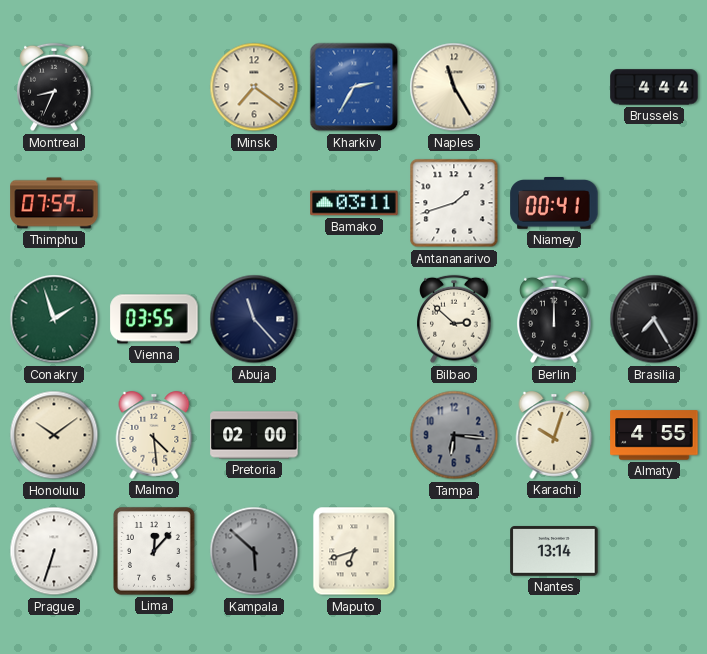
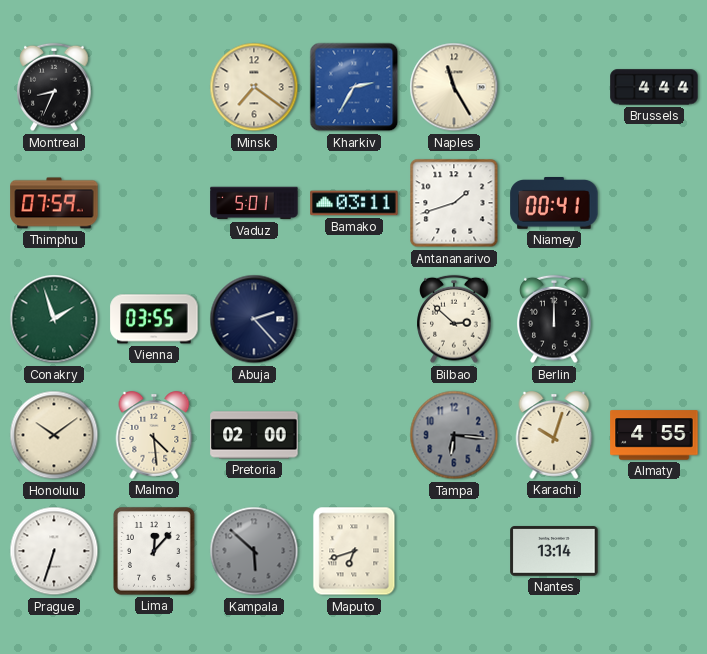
Vaduz: none -> 5:01
Abuja: 11:23 -> 2:23
Brasilia: 7:25 -> none
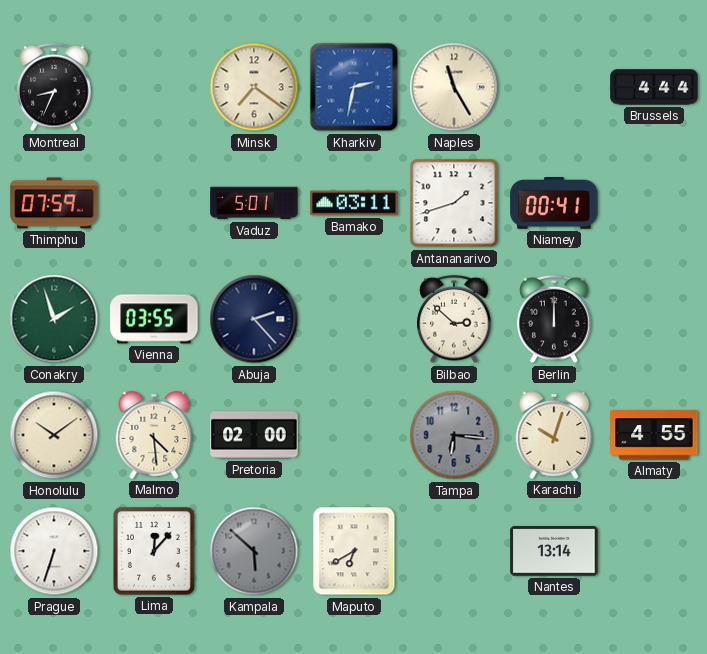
Kharkiv: 2:35 -> 2:32
Maputo: 6:42 -> 6:40
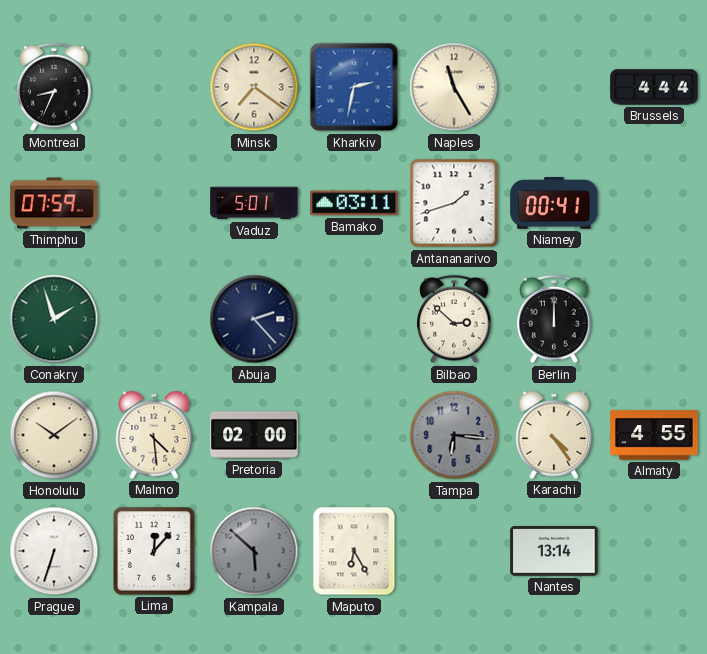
Vienna: 03:55 -> none
Karachi: 10:03 -> 4:24
Maputo: 6:40 -> 6:25
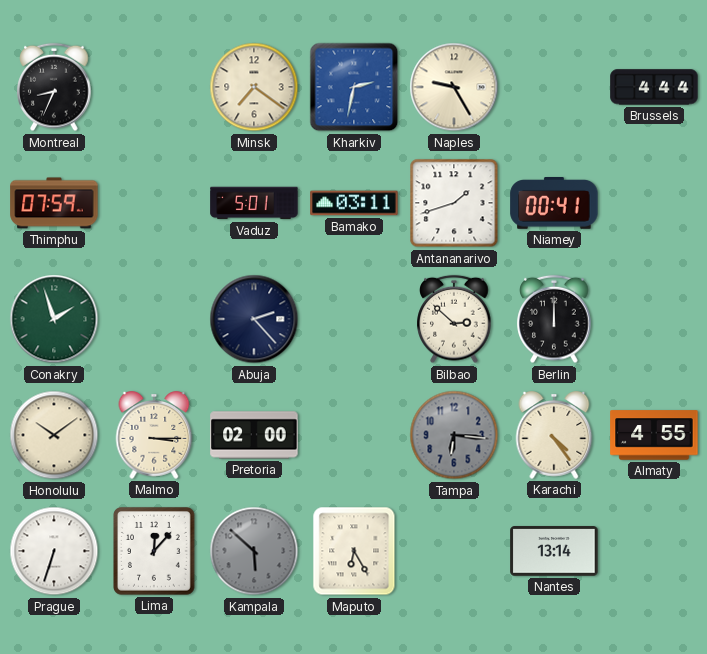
Naples: 11:25 -> 9:25
Malmo: 4:29 -> 3:15
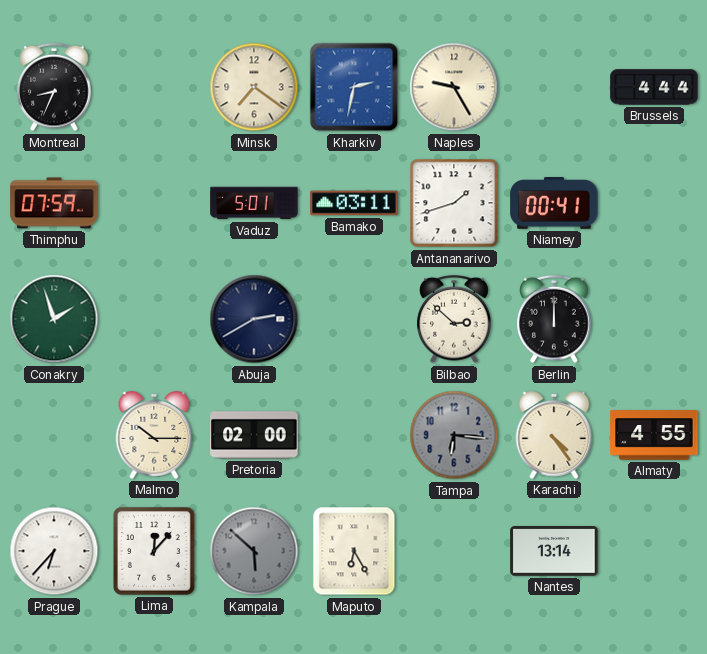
Abuja: 2:23 -> 2:40
Honolulu: 10:09 -> none
Malmo: 3:15 -> 10:15
Prague: 6:33 -> 6:37
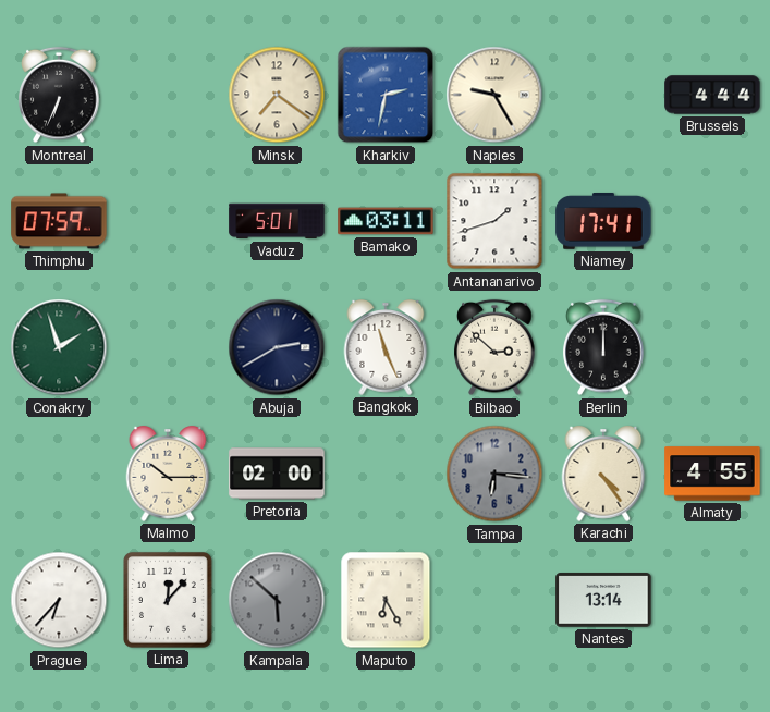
Montreal: 8:34 -> 6:34
Niamey: 00:41 -> 17:41
Bangkok: none -> 11:26
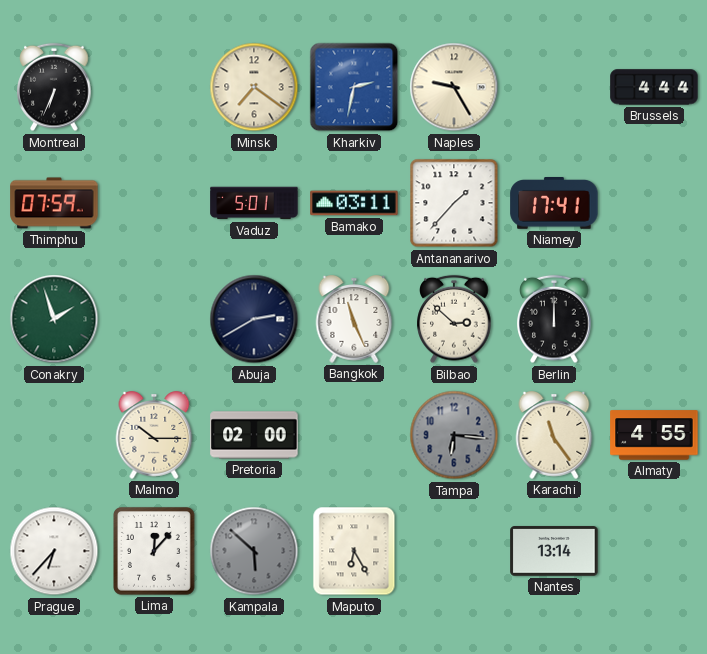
Antananarivo: 1:42 -> 1:37
Karachi: 4:24 -> 11:24
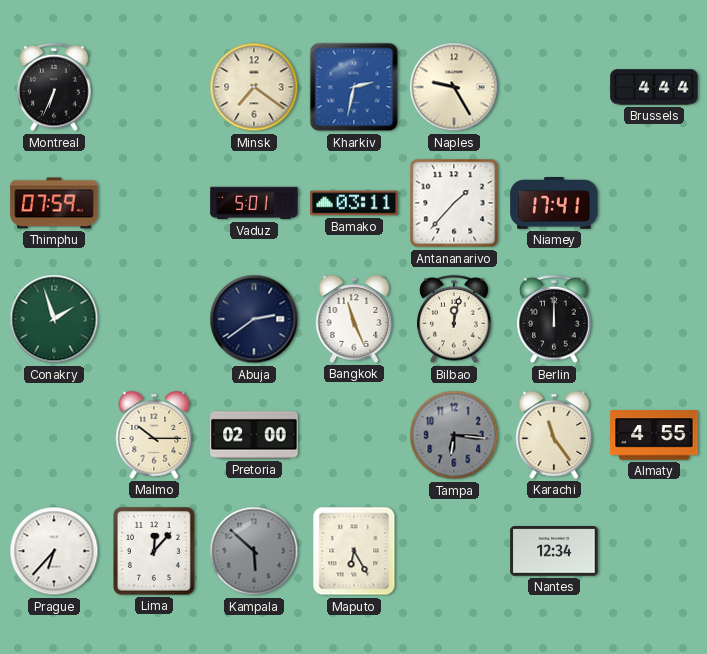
Abuja: 2:40 -> 2:39
Bilbao: 2:52 -> 12:02
Nantes: 13:14 -> 12:34
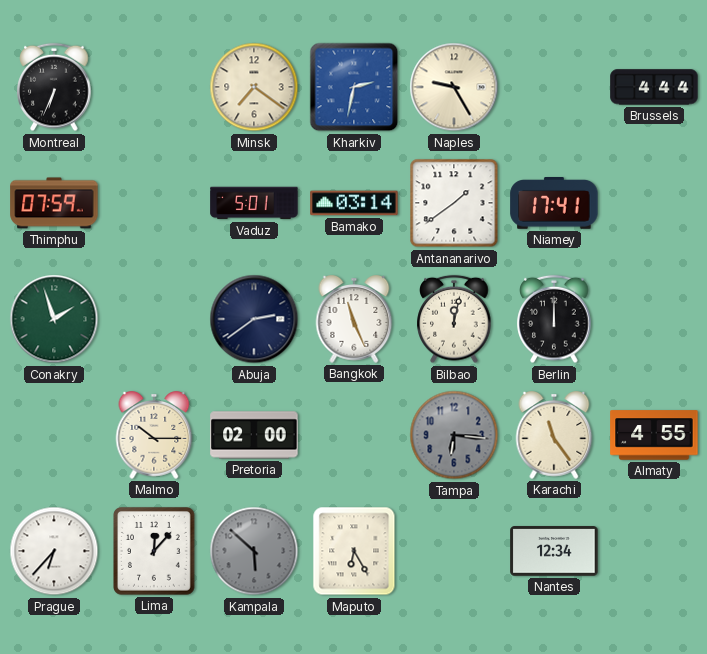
Bamako: 03:11 -> 03:14
Antananarivo: 1:37 -> 1:39
